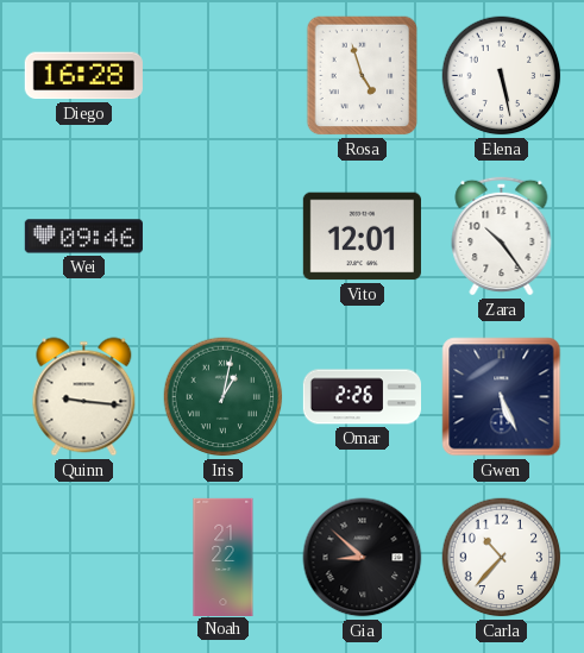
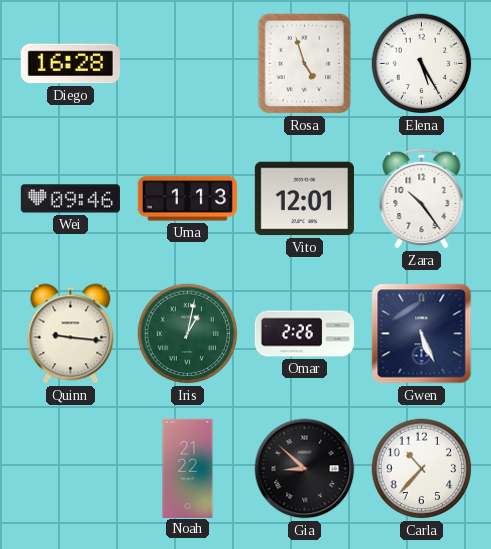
Elena: 5:28 -> 5:25
Uma: none -> 1:13
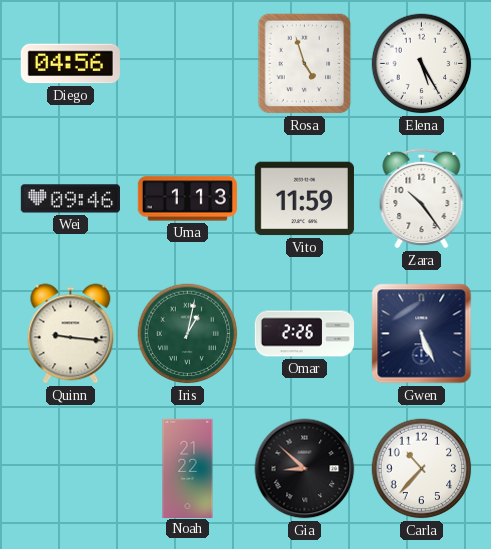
Diego: 16:28 -> 04:56
Vito: 12:01 -> 11:59
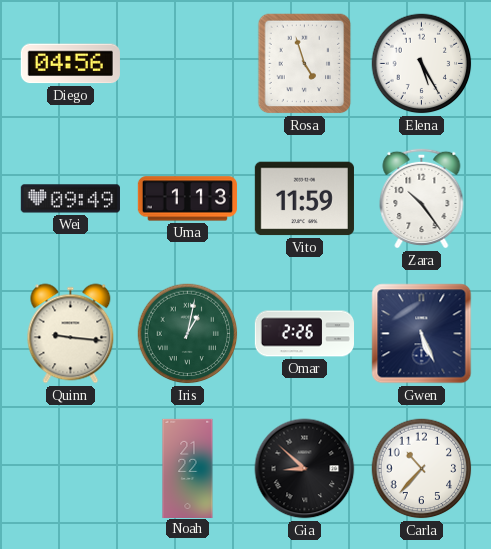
Wei: 09:46 -> 09:49
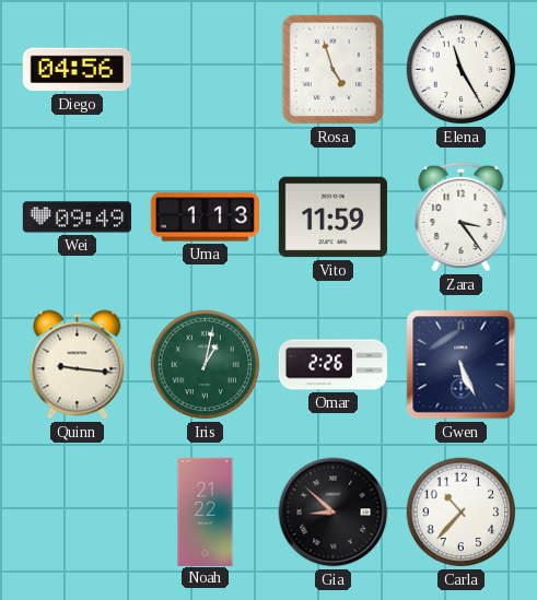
Elena: 5:25 -> 11:25
Zara: 10:24 -> 3:24
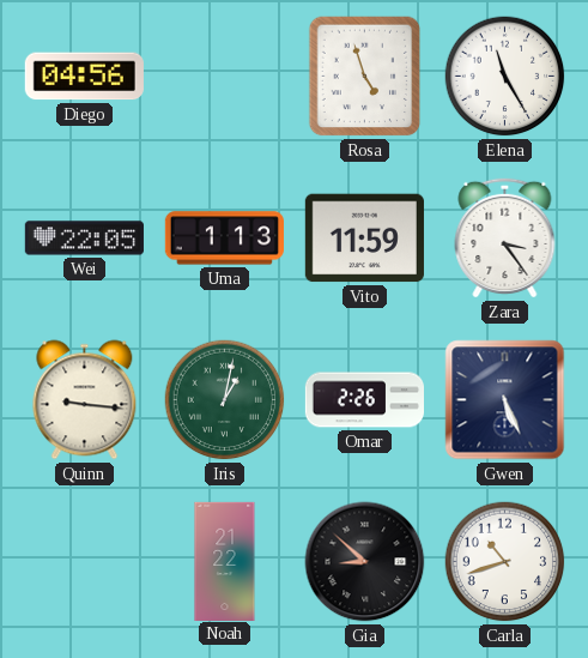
Wei: 09:49 -> 22:05
Carla: 10:37 -> 10:42
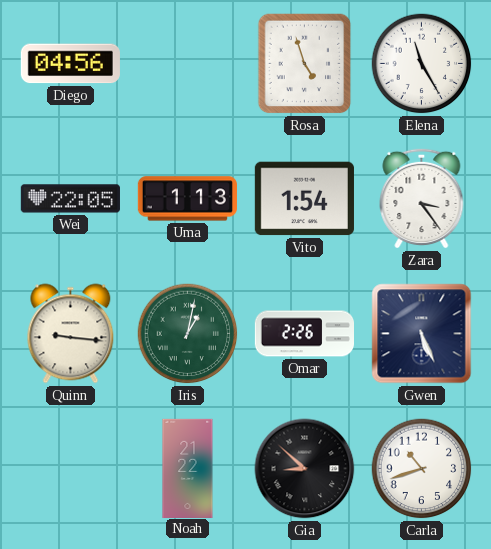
Vito: 11:59 -> 1:54
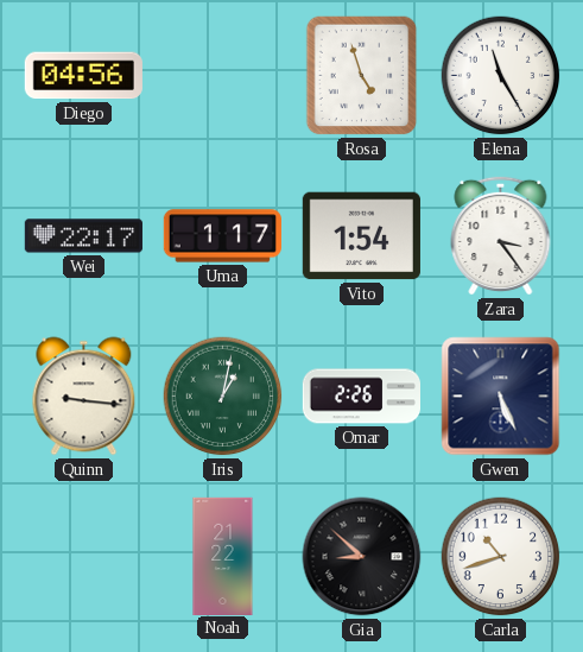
Wei: 22:05 -> 22:17
Uma: 1:13 -> 1:17
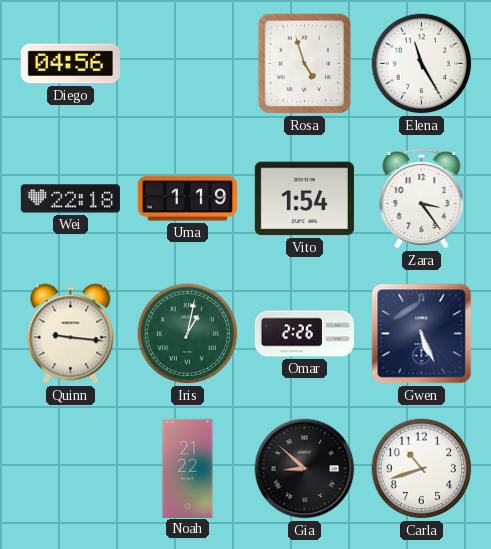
Wei: 22:17 -> 22:18
Uma: 1:17 -> 1:19
